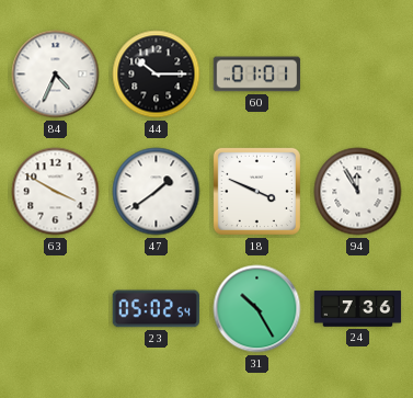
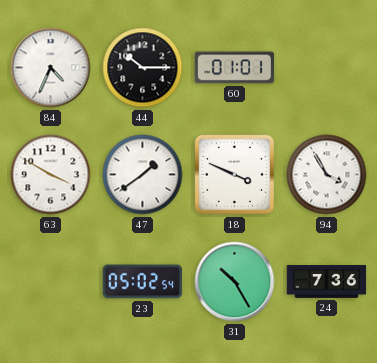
94: 11:55 -> 3:55
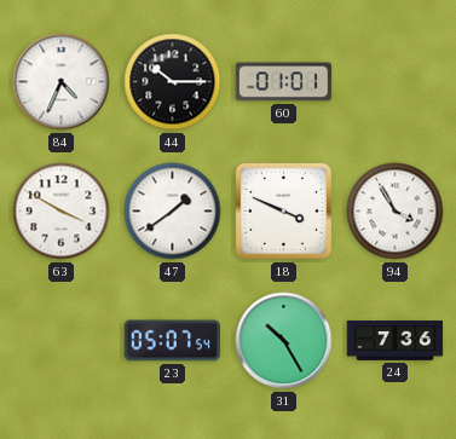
23: 05:02 -> 05:07
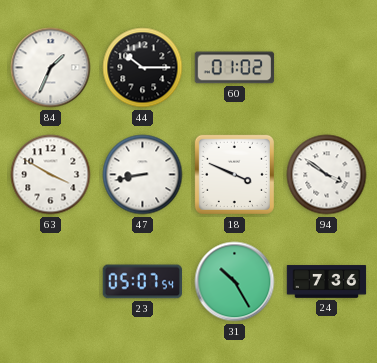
84: 4:34 -> 1:34
60: 01:01 -> 01:02
47: 1:39 -> 8:43
94: 3:55 -> 3:51
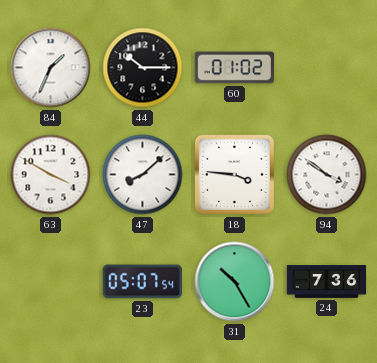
47: 8:43 -> 8:08
18: 3:49 -> 3:46
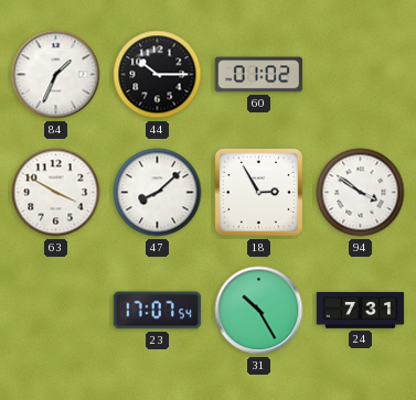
18: 3:46 -> 2:55
23: 05:07 -> 17:07
24: 7:36 -> 7:31
